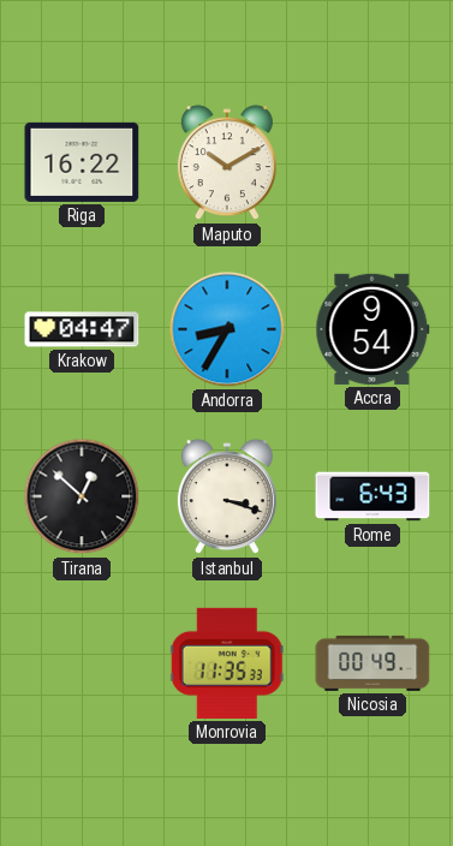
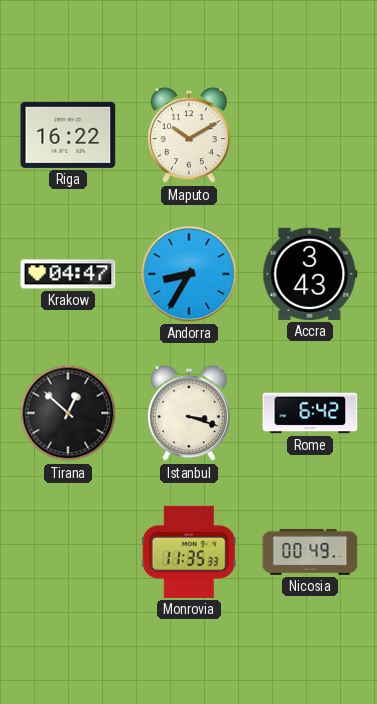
Accra: 9:54 -> 3:43
Rome: 6:43 -> 6:42
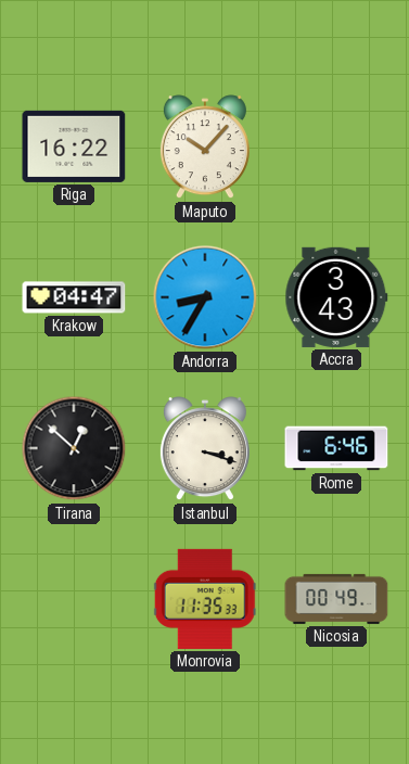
Maputo: 10:10 -> 10:07
Rome: 6:42 -> 6:46
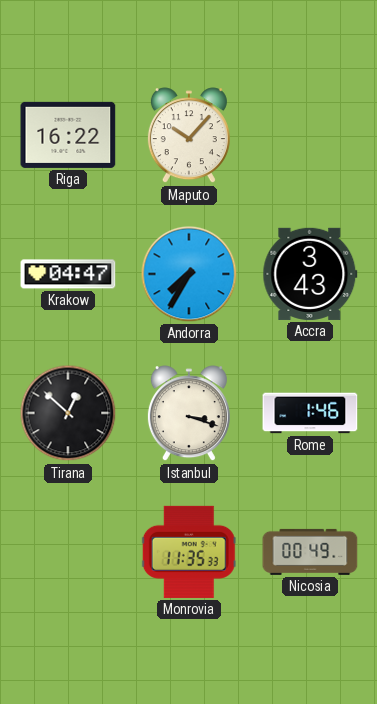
Andorra: 8:35 -> 7:35
Rome: 6:46 -> 1:46
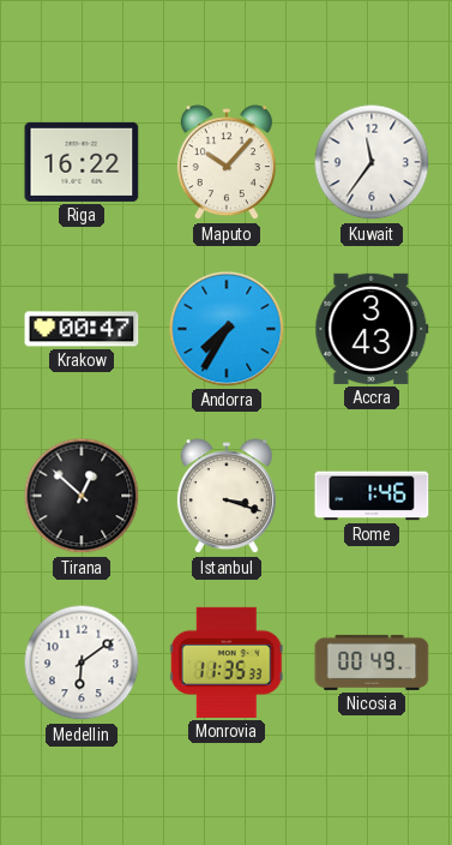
Kuwait: none -> 11:36
Krakow: 04:47 -> 00:47
Medellin: none -> 6:09
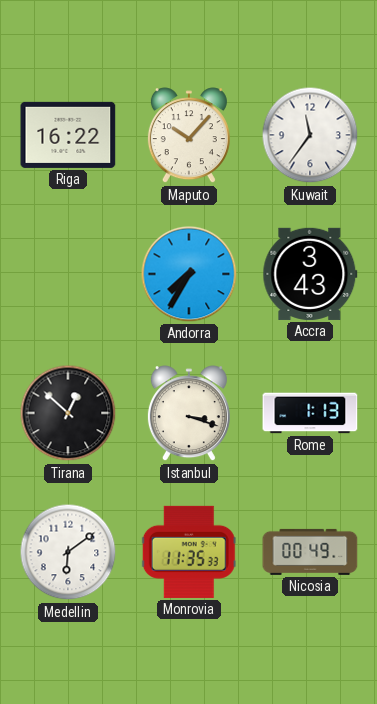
Krakow: 00:47 -> none
Rome: 1:46 -> 1:13
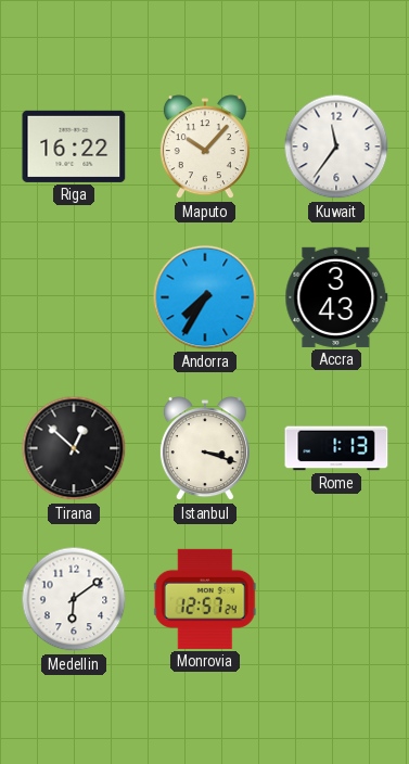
Monrovia: 11:35 -> 12:57
Nicosia: 00:49 -> none
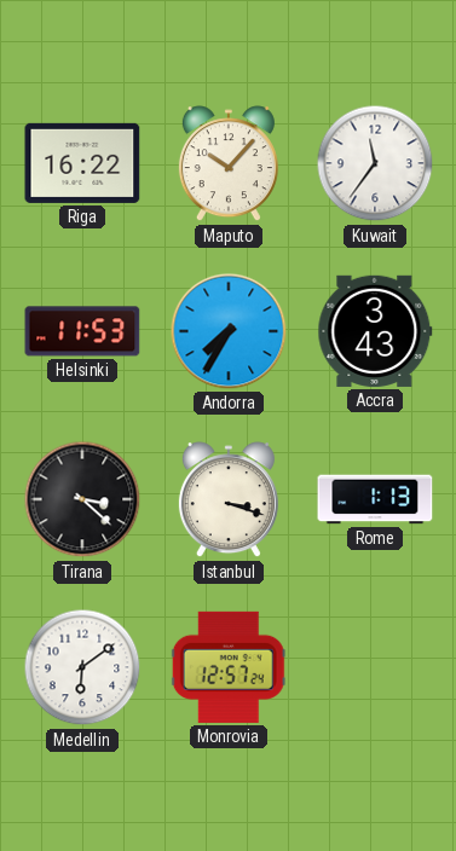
Helsinki: none -> 11:53
Tirana: 12:52 -> 3:22
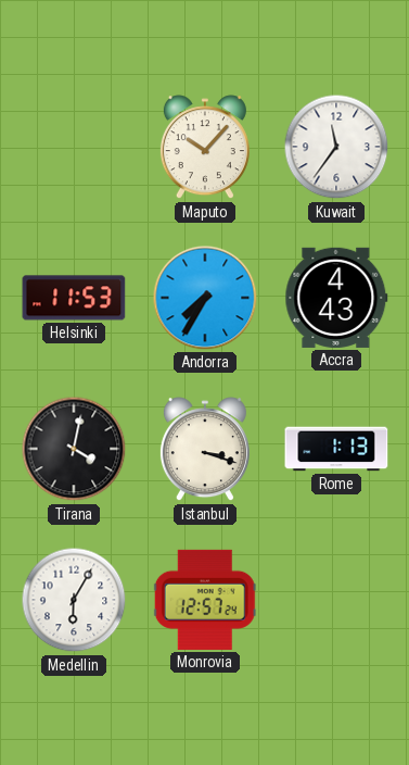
Riga: 16:22 -> none
Accra: 3:43 -> 4:43
Tirana: 3:22 -> 4:02
Medellin: 6:09 -> 6:05
